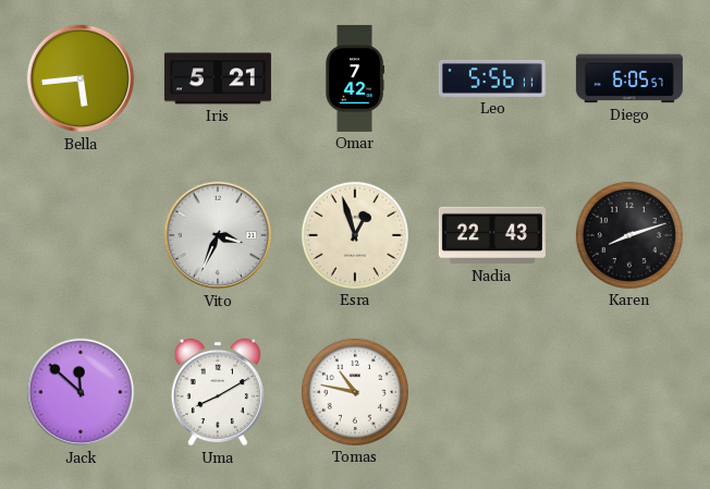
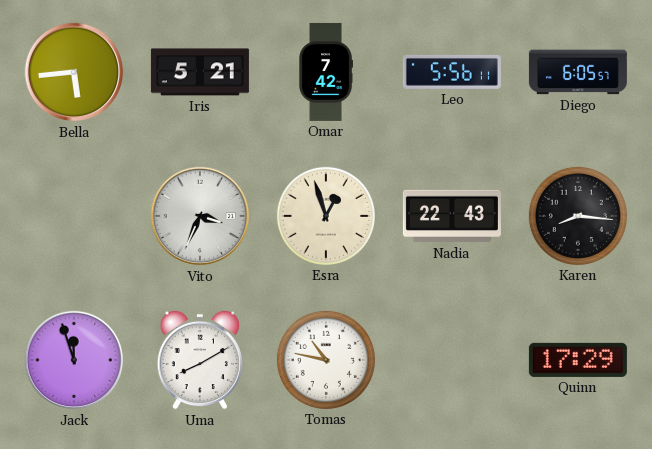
Karen: 8:12 -> 8:16
Jack: 11:52 -> 11:57
Quinn: none -> 17:29
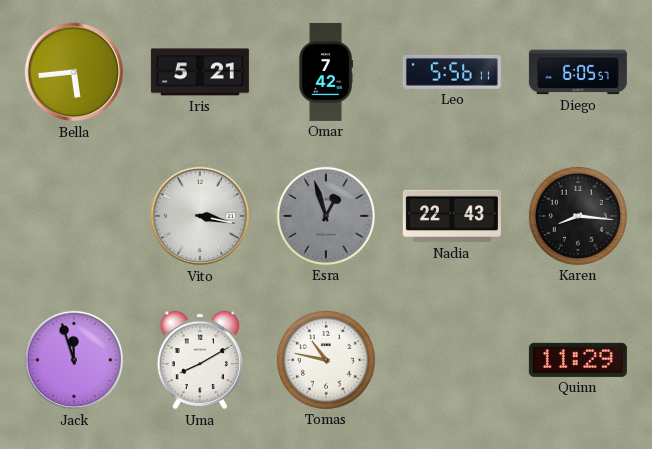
Vito: 3:34 -> 3:17
Esra dial: cream -> grey
Quinn: 17:29 -> 11:29
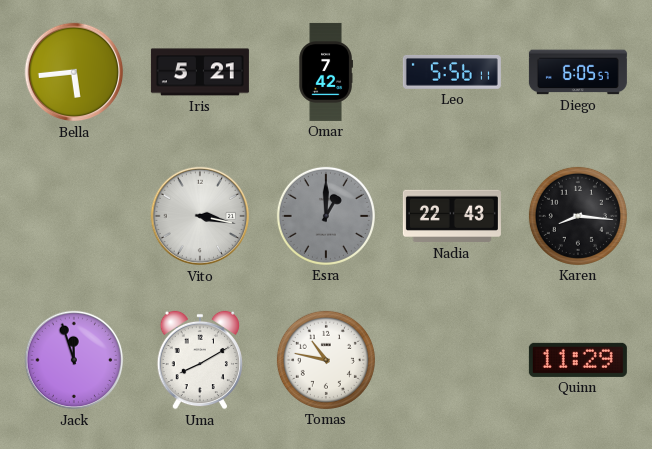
Esra: 12:57 -> 1:00
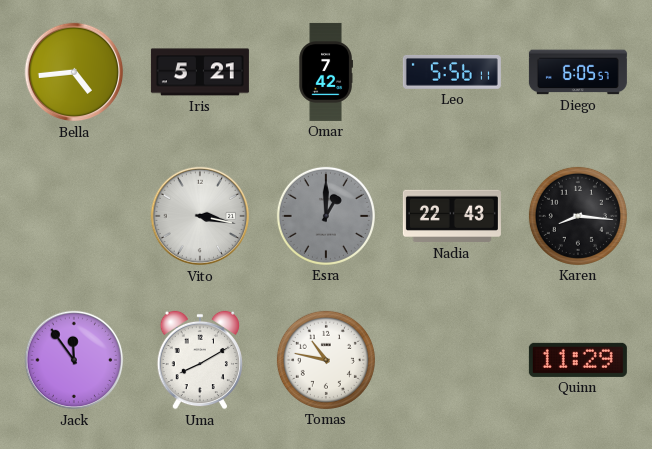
Bella: 5:44 -> 4:44
Jack: 11:57 -> 11:54
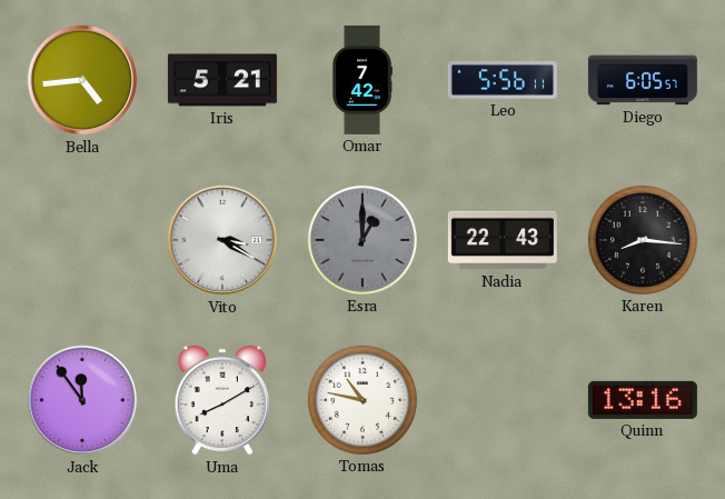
Vito: 3:17 -> 3:20
Quinn: 11:29 -> 13:16
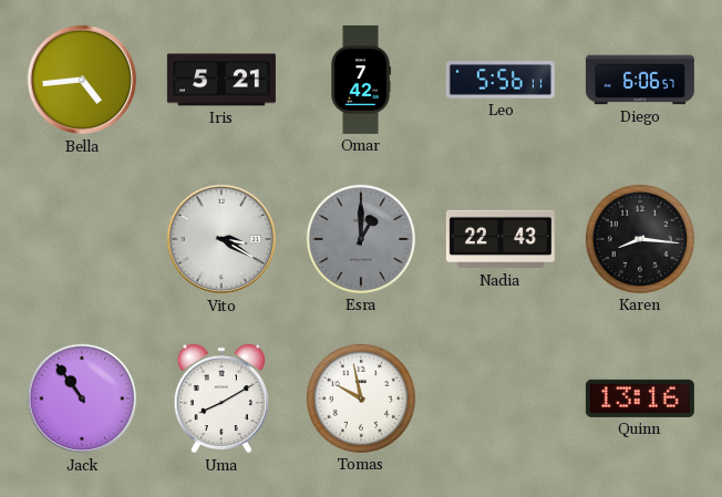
Diego: 6:05 -> 6:06
Jack: 11:54 -> 10:54
Tomas: 10:47 -> 9:58
